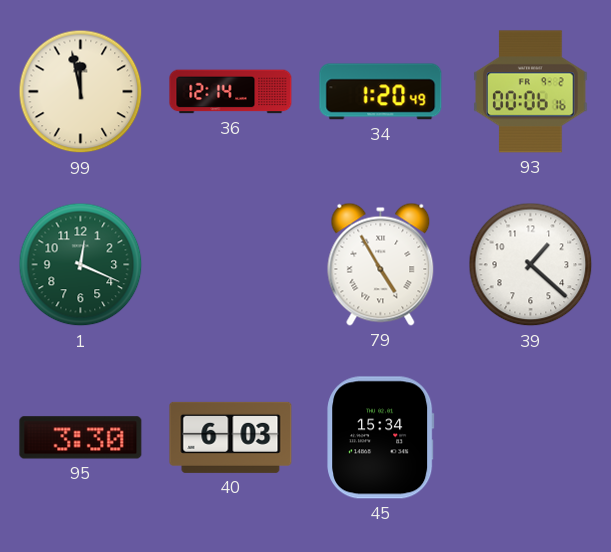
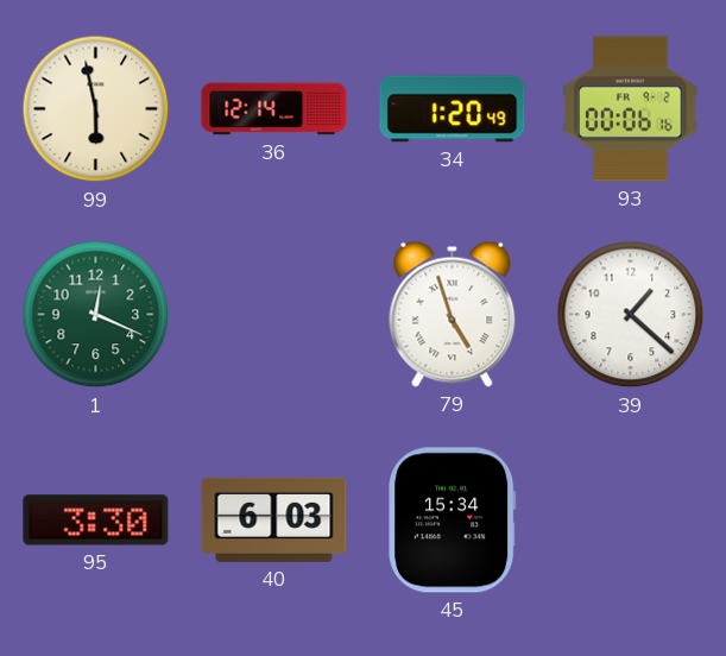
99: 11:58 -> 5:58
79: 4:55 -> 4:57
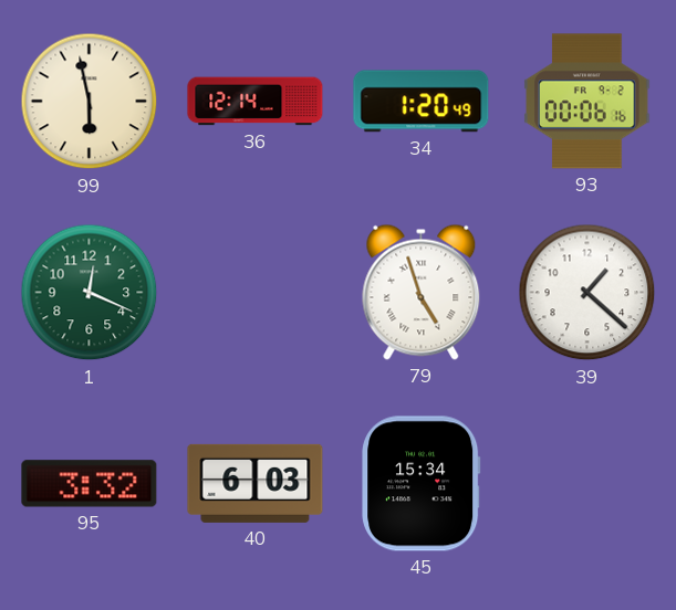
95: 3:30 -> 3:32
